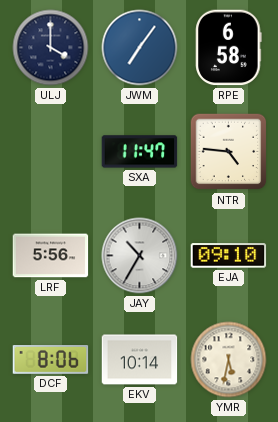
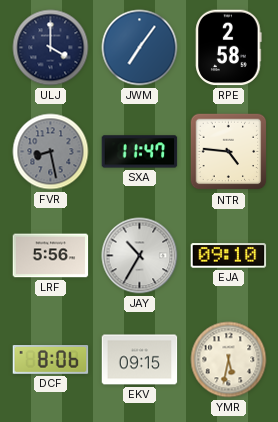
RPE: 6:58 -> 2:58
FVR: none -> 8:28
EKV: 10:14 -> 09:15
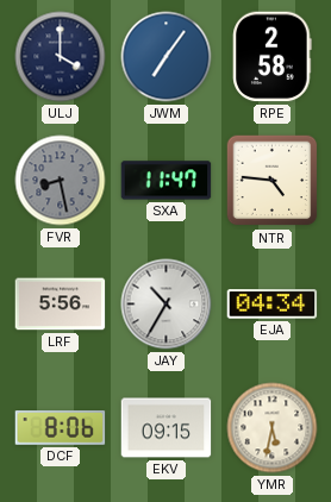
EJA: 09:10 -> 04:34
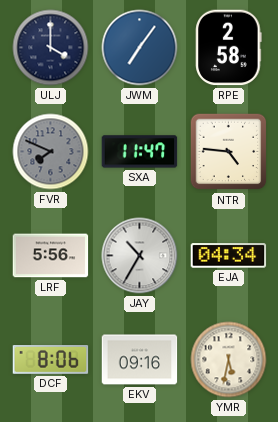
FVR: 8:28 -> 7:49
EKV: 09:15 -> 09:16
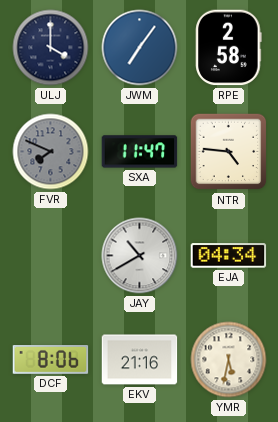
LRF: 5:56 -> none
JAY: 10:35 -> 10:40
EKV: 09:16 -> 21:16
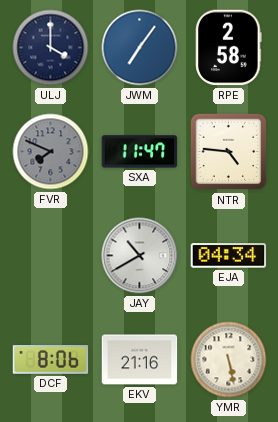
YMR: 5:32 -> 5:28
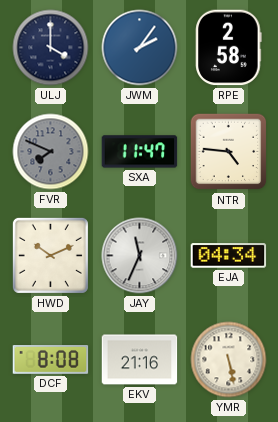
JWM: 7:06 -> 2:06
HWD: none -> 10:11
JAY: 10:40 -> 11:34
DCF: 8:06 -> 8:08
